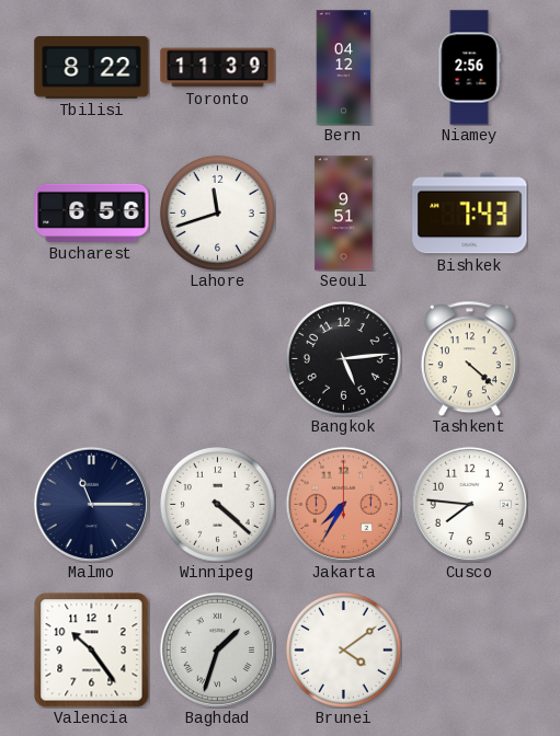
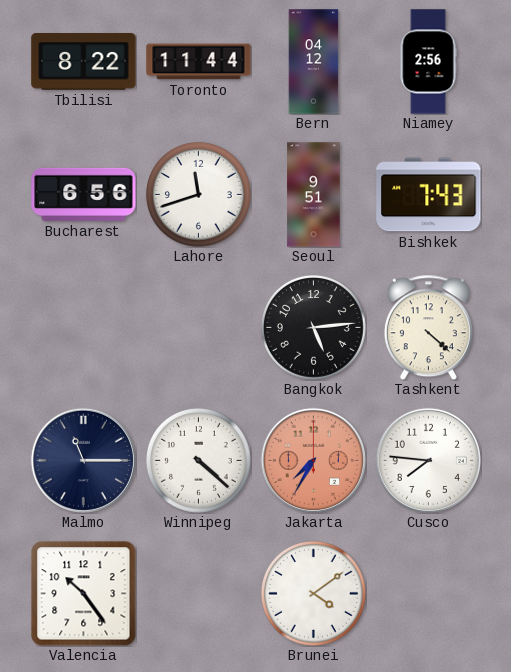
Toronto: 11:39 -> 11:44
Baghdad: 1:33 -> none
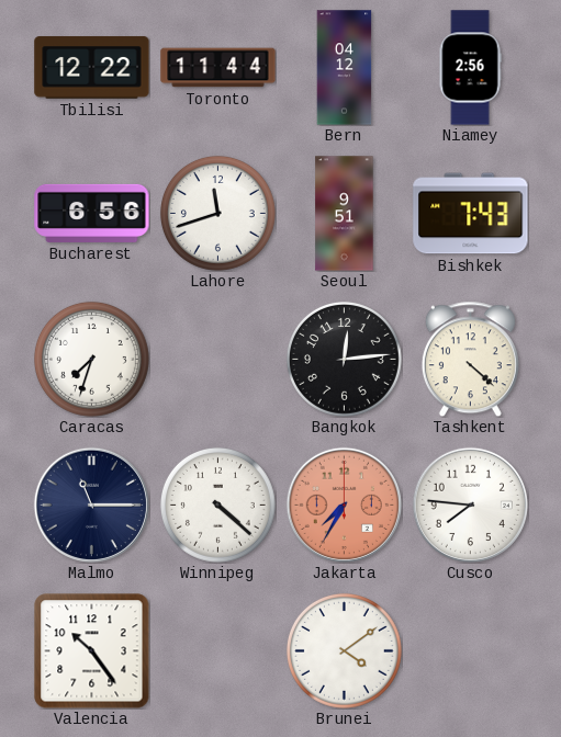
Tbilisi: 8:22 -> 12:22
Caracas: none -> 7:33
Bangkok: 5:14 -> 12:14
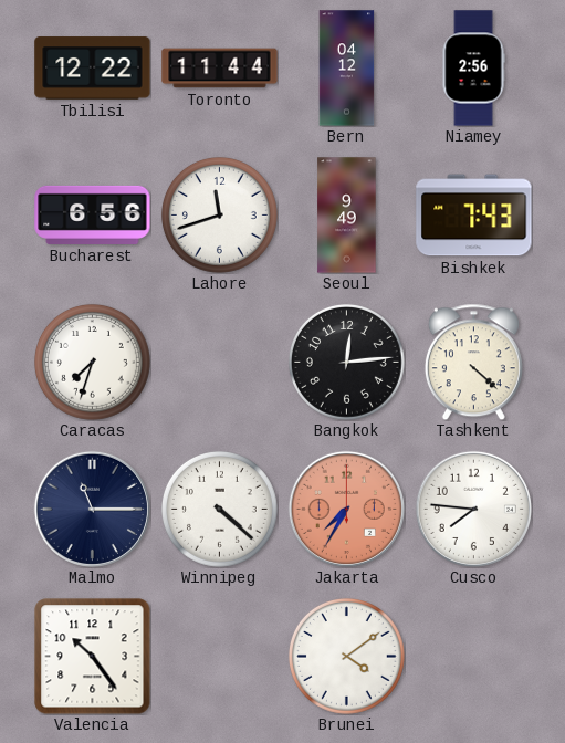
Seoul: 9:51 -> 9:49
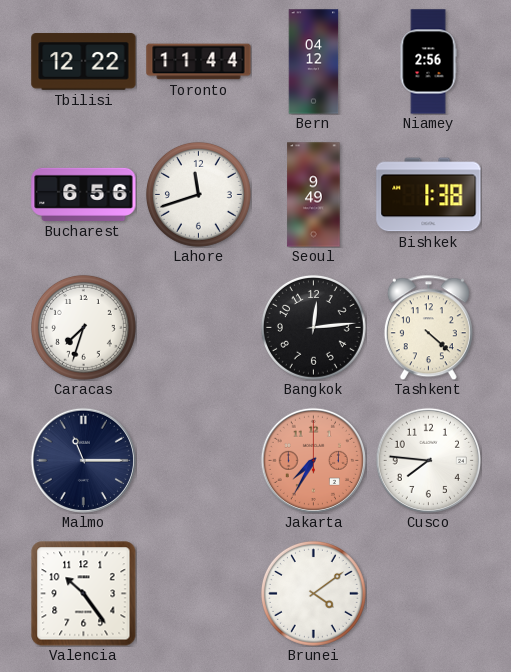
Bishkek: 7:43 -> 1:38
Winnipeg: 4:22 -> none
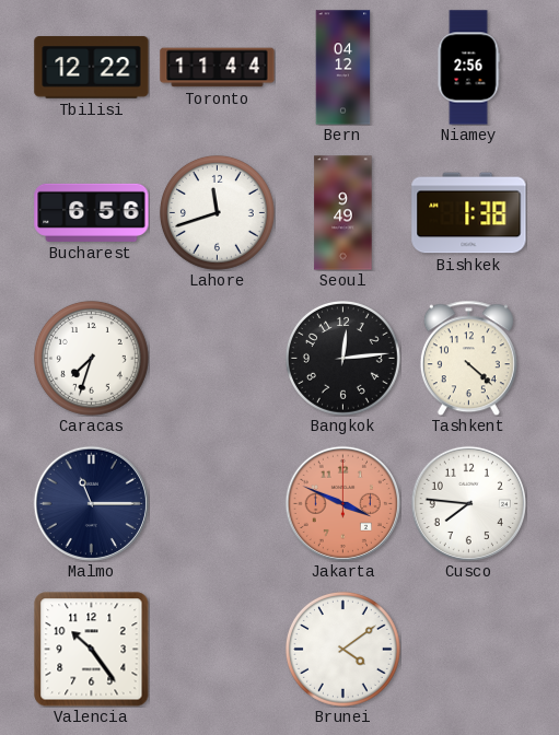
Jakarta: 7:35 -> 3:49
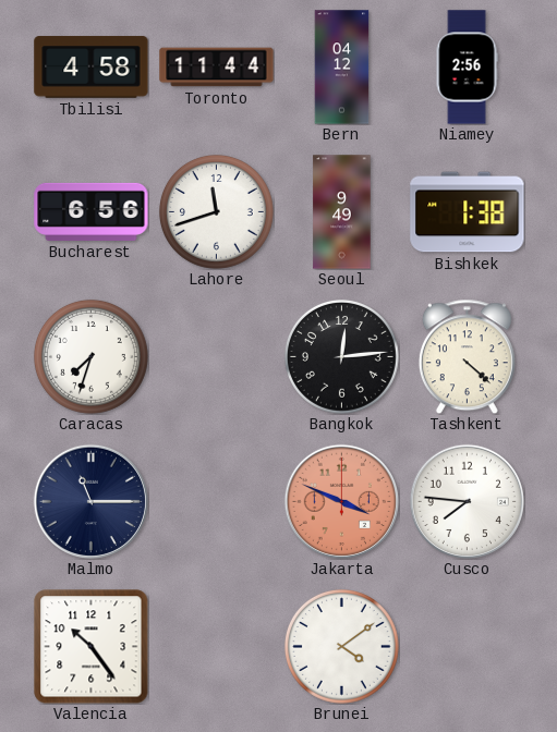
Tbilisi: 12:22 -> 4:58
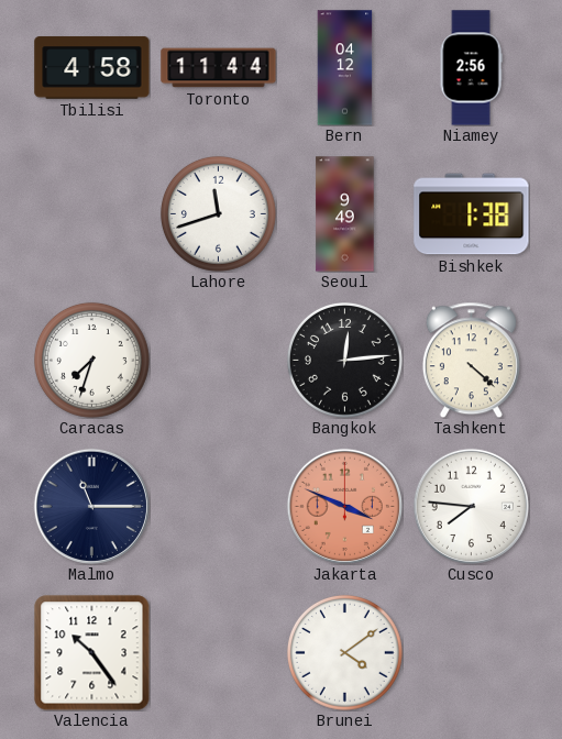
Bucharest: 6:56 -> none
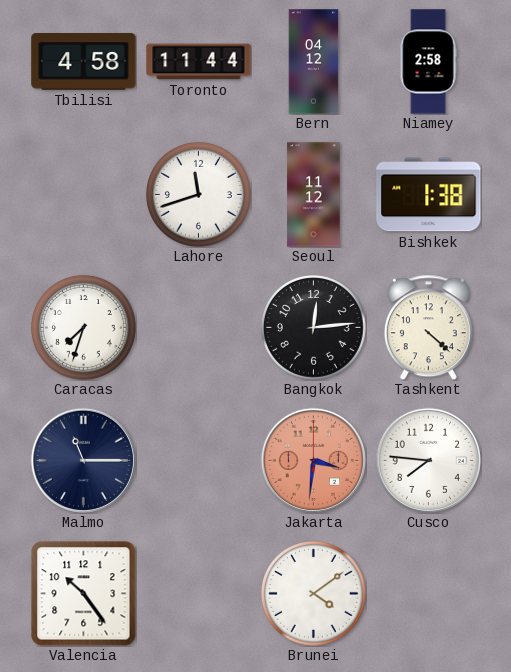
Niamey: 2:56 -> 2:58
Seoul: 9:49 -> 11:12
Jakarta: 3:49 -> 3:31
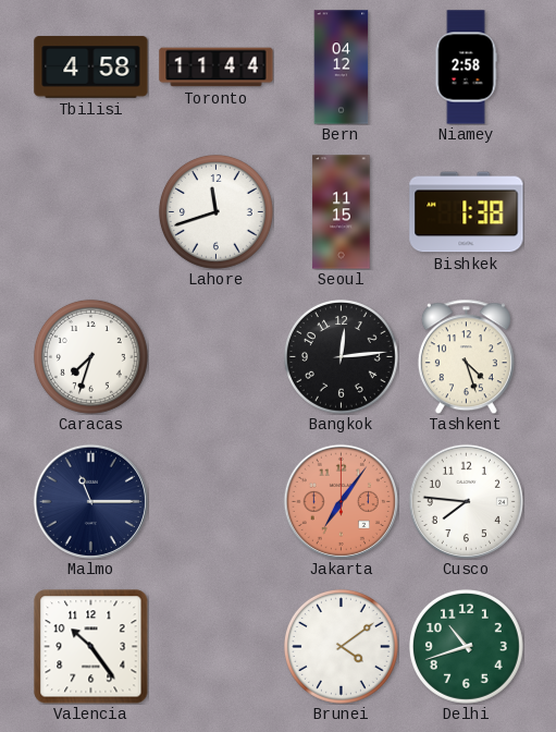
Seoul: 11:12 -> 11:15
Tashkent: 4:22 -> 4:27
Jakarta: 3:31 -> 7:06
Delhi: none -> 10:42
